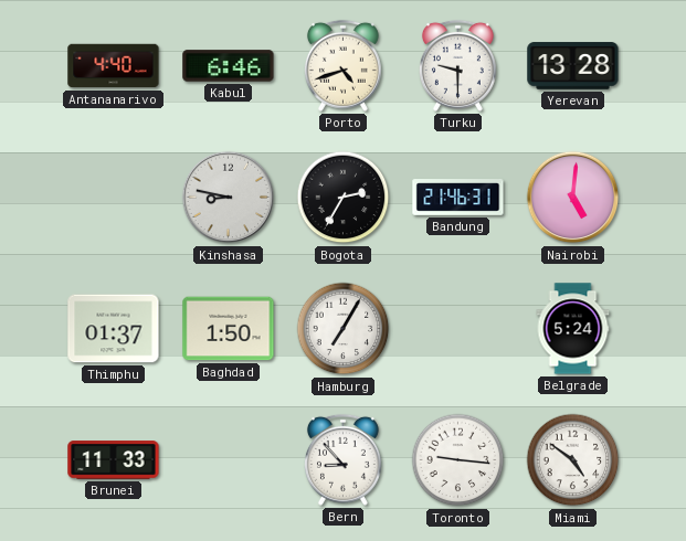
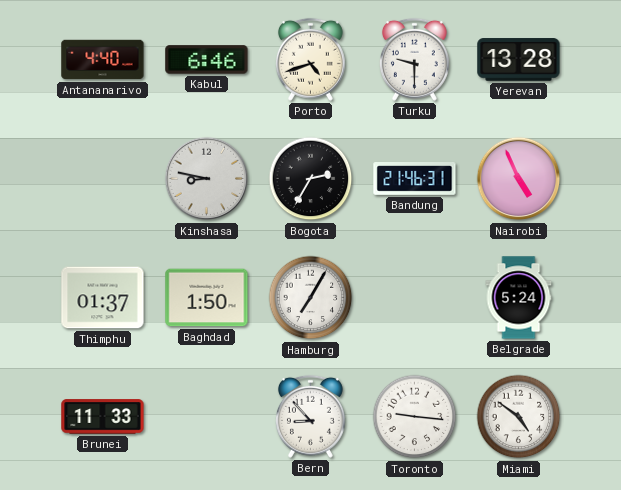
Nairobi: 5:01 -> 4:56
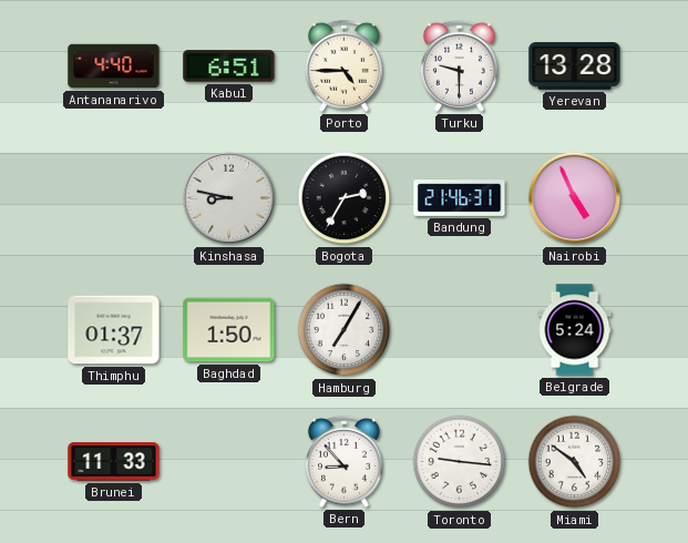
Kabul: 6:46 -> 6:51
Porto: 4:42 -> 4:45
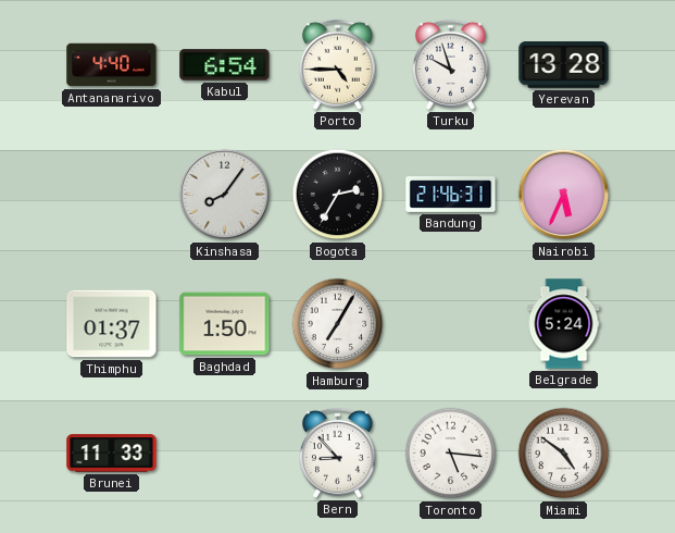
Kabul: 6:51 -> 6:54
Turku: 9:30 -> 9:57
Kinshasa: 8:47 -> 8:06
Nairobi: 4:56 -> 5:34
Toronto: 9:16 -> 5:16
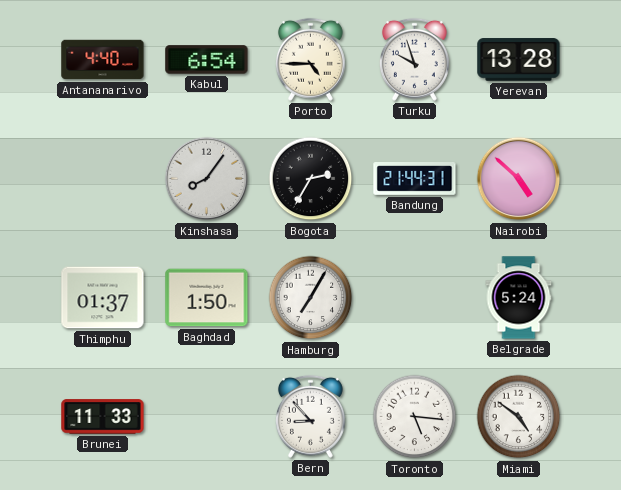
Bandung: 21:46 -> 21:44
Nairobi: 5:34 -> 4:52
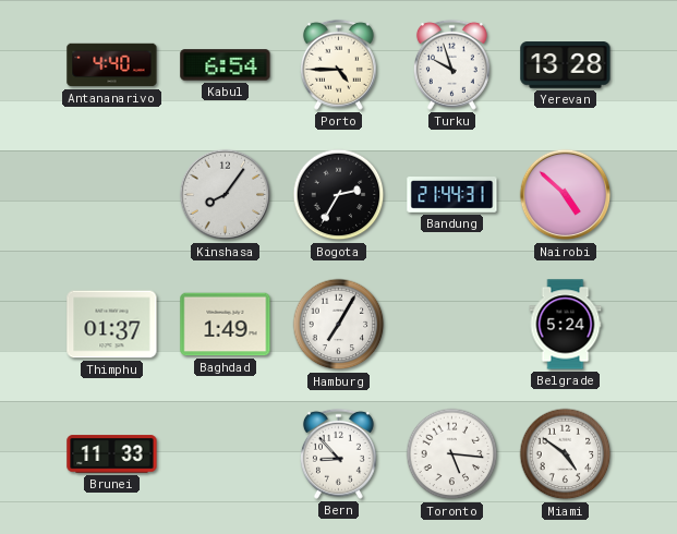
Baghdad: 1:50 -> 1:49
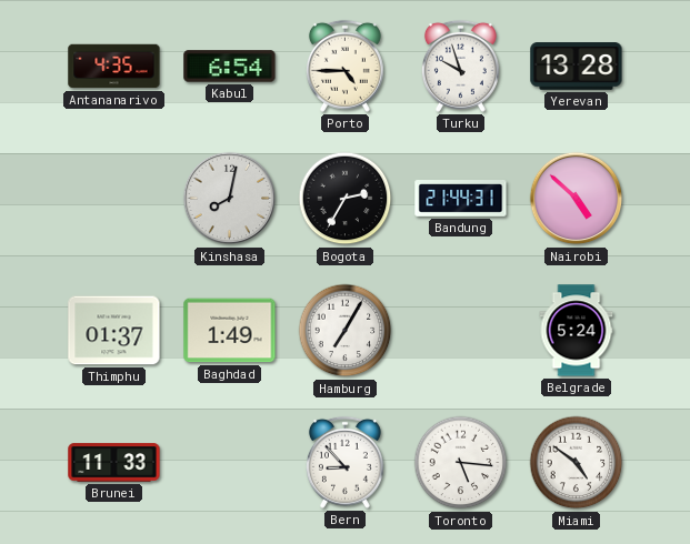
Antananarivo: 4:40 -> 4:35
Kinshasa: 8:06 -> 8:02
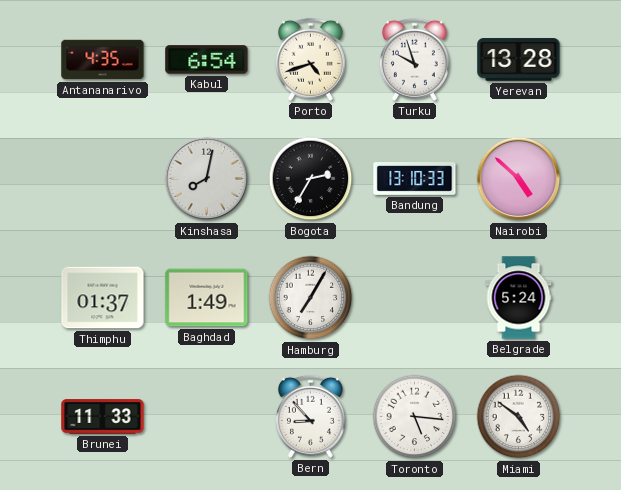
Porto: 4:45 -> 4:42
Bandung: 21:44 -> 13:10
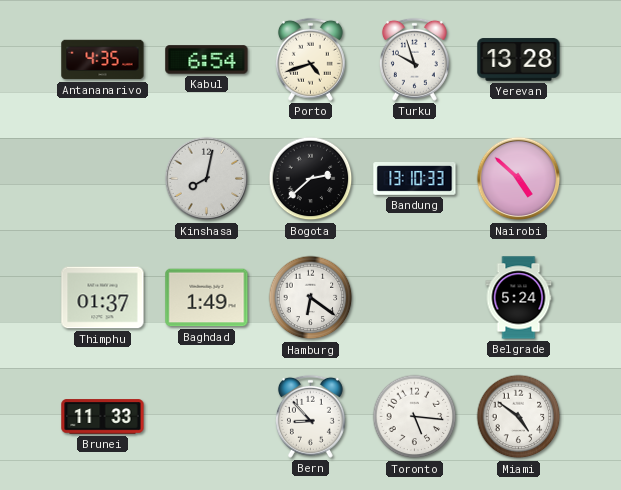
Bogota: 2:35 -> 2:38
Hamburg: 7:05 -> 6:21
